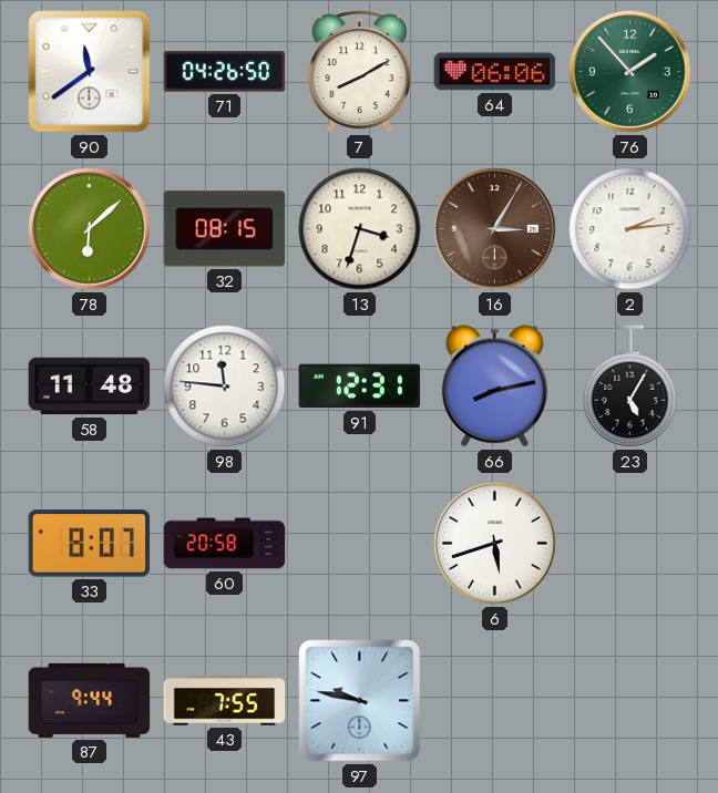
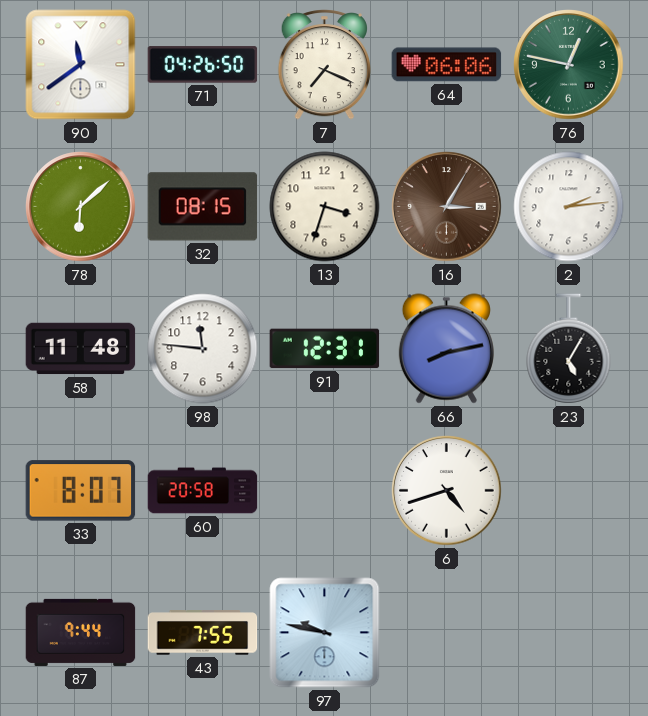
7: 8:10 -> 7:19
76: 1:53 -> 12:47
6: 5:42 -> 4:42
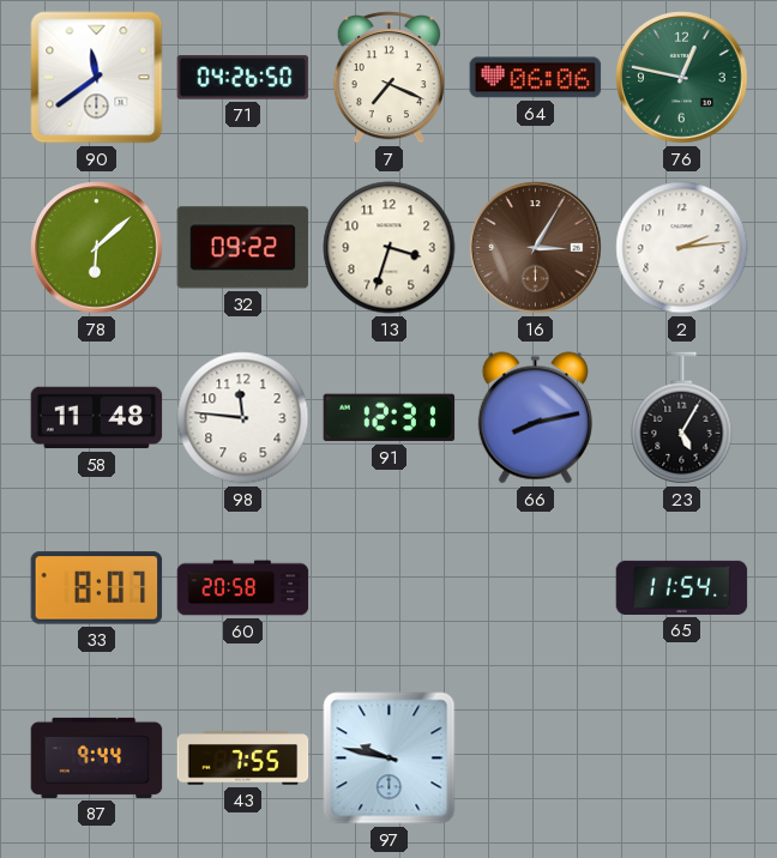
32: 08:15 -> 09:22
6: 4:42 -> none
65: none -> 11:54
